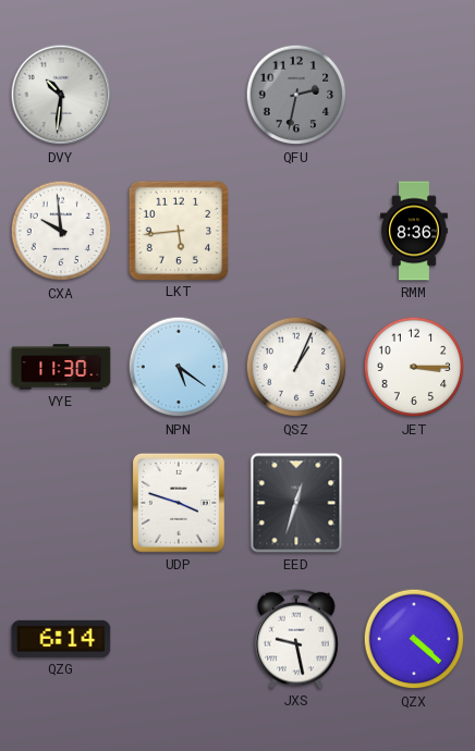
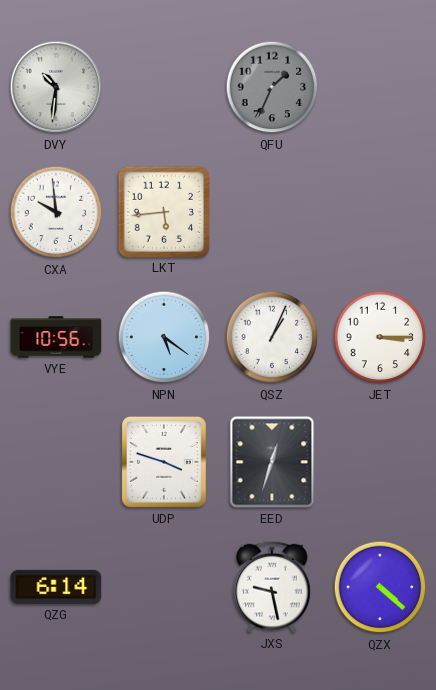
QFU: 2:32 -> 1:34
RMM: 8:36 -> none
VYE: 11:30 -> 10:56
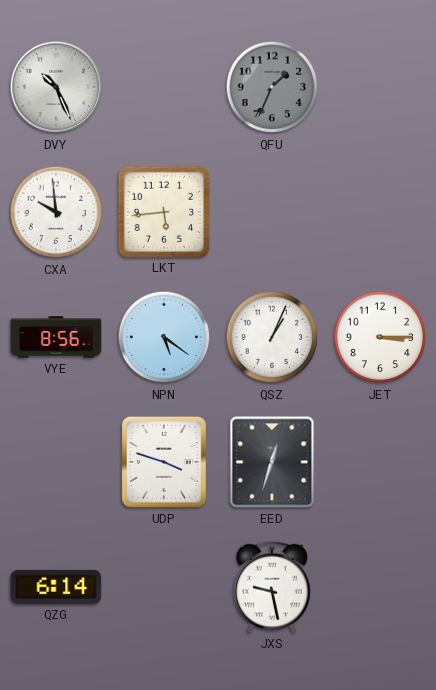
DVY: 10:31 -> 10:26
VYE: 10:56 -> 8:56
QZX: 4:22 -> none
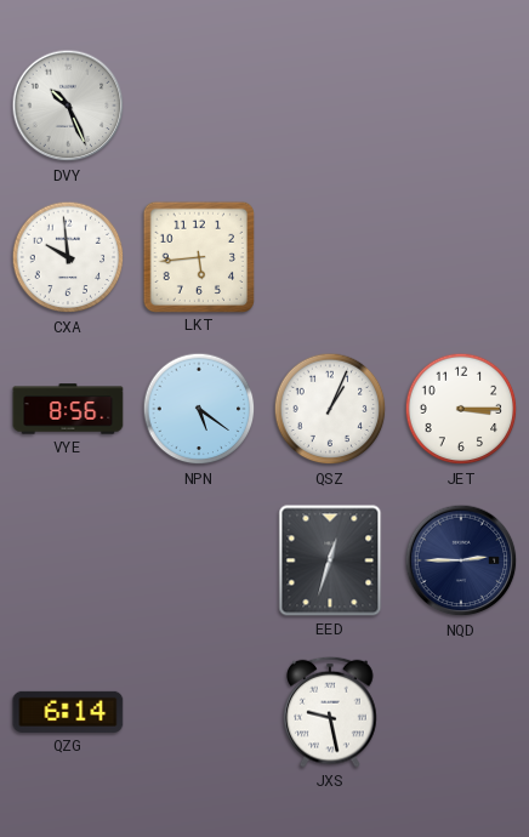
QFU: 1:34 -> none
UDP: 3:48 -> none
NQD: none -> 2:45
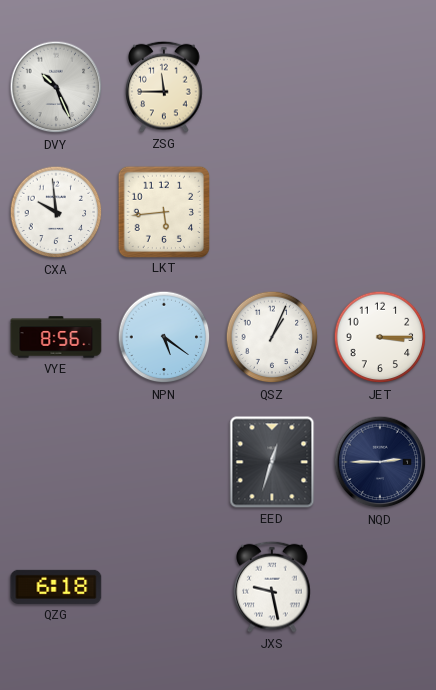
ZSG: none -> 11:45
QZG: 6:14 -> 6:18
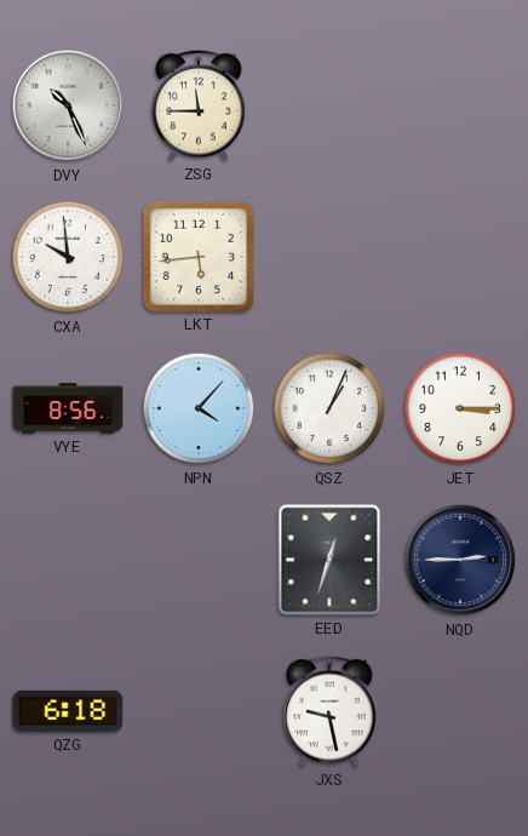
NPN: 5:21 -> 4:07
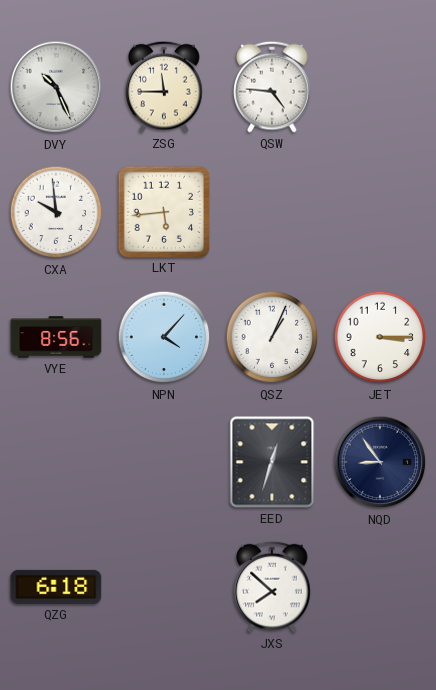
QSW: none -> 4:46
NQD: 2:45 -> 8:54
JXS: 9:28 -> 7:52
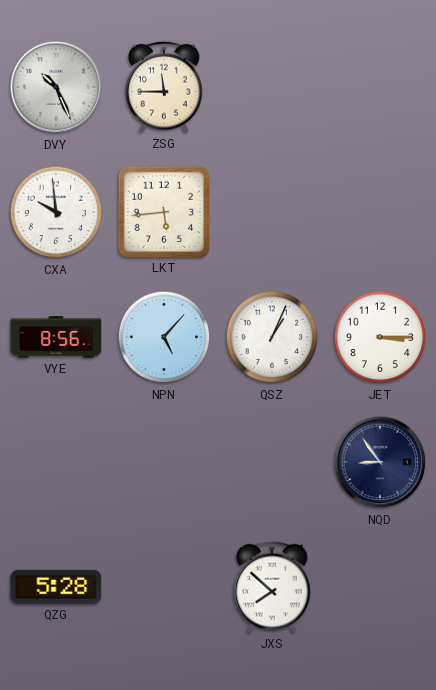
QSW: 4:46 -> none
NPN: 4:07 -> 5:07
EED: 12:33 -> none
QZG: 6:18 -> 5:28
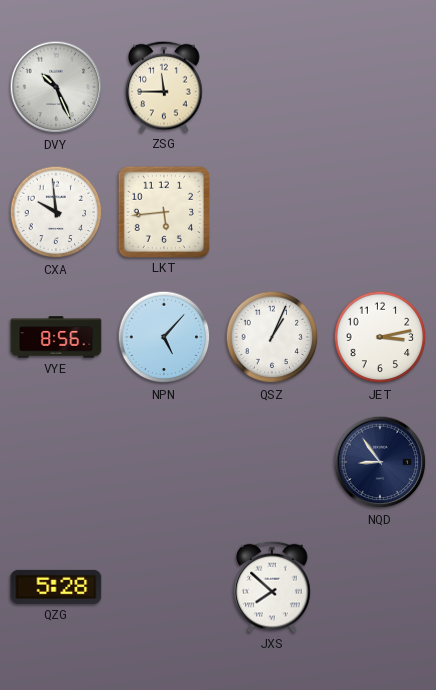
JET: 3:15 -> 3:13
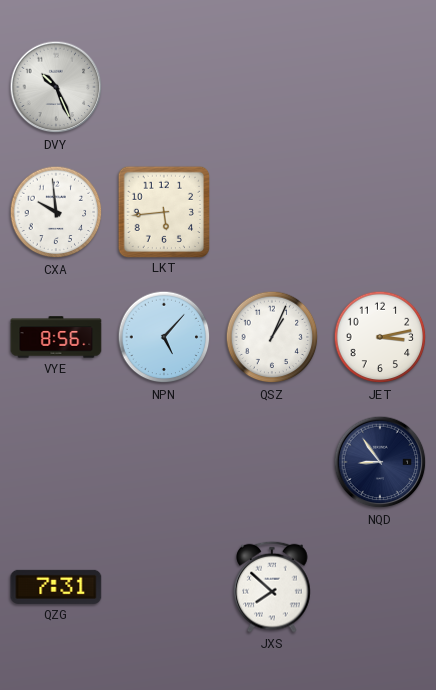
ZSG: 11:45 -> none
QZG: 5:28 -> 7:31
